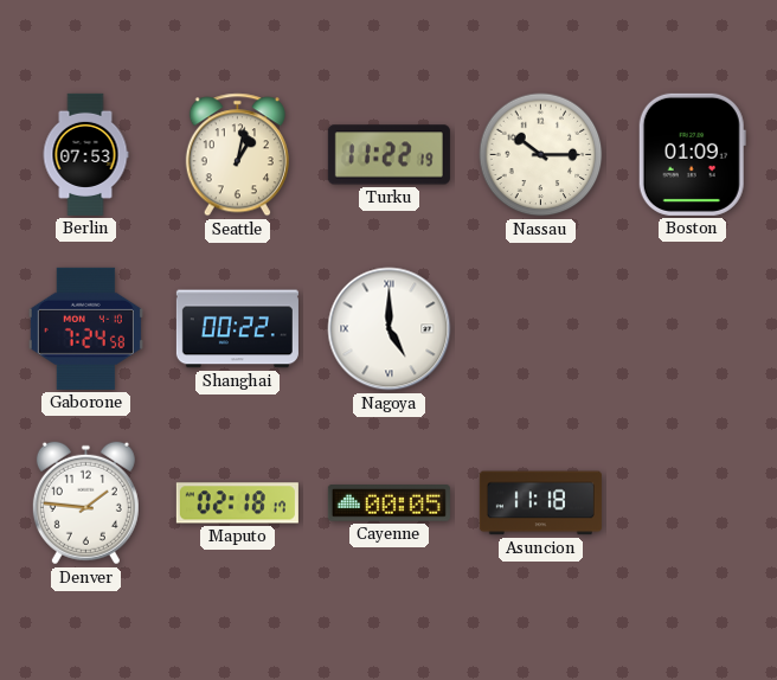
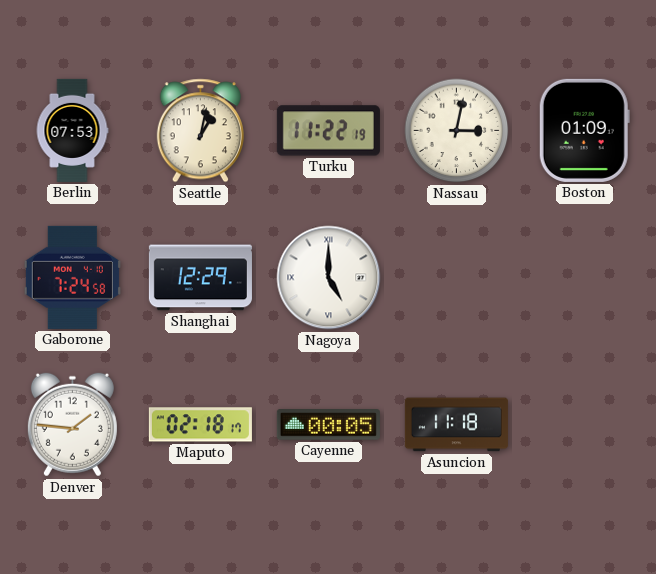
Nassau: 10:15 -> 3:02
Shanghai: 00:22 -> 12:29
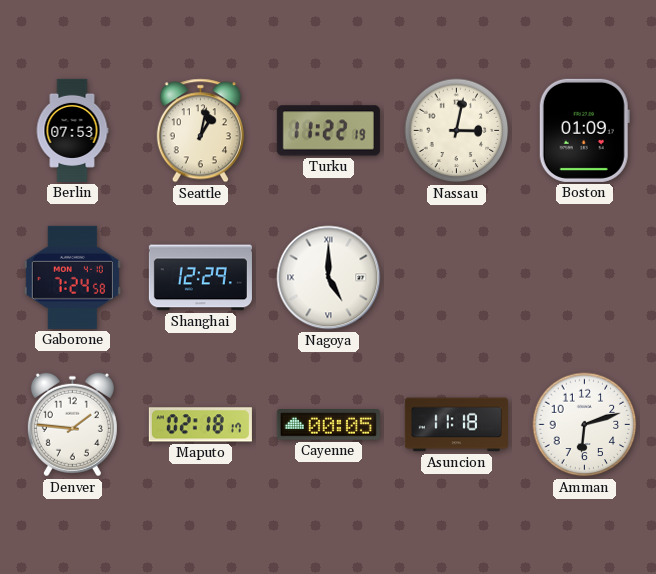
Amman: none -> 6:12
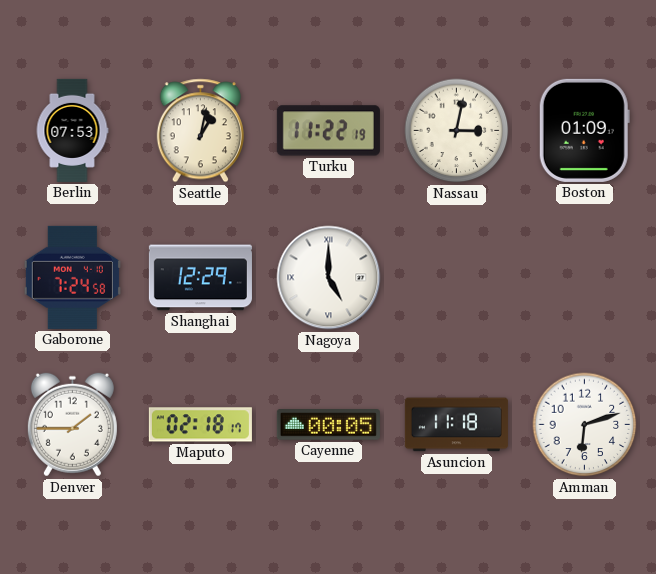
Denver: 1:46 -> 1:45
